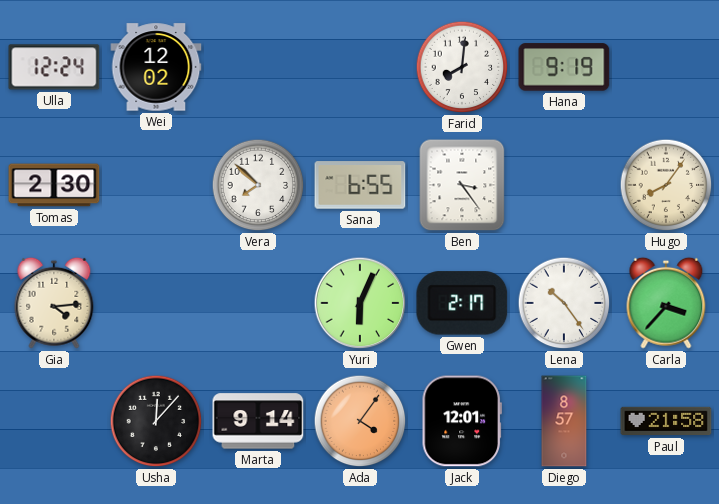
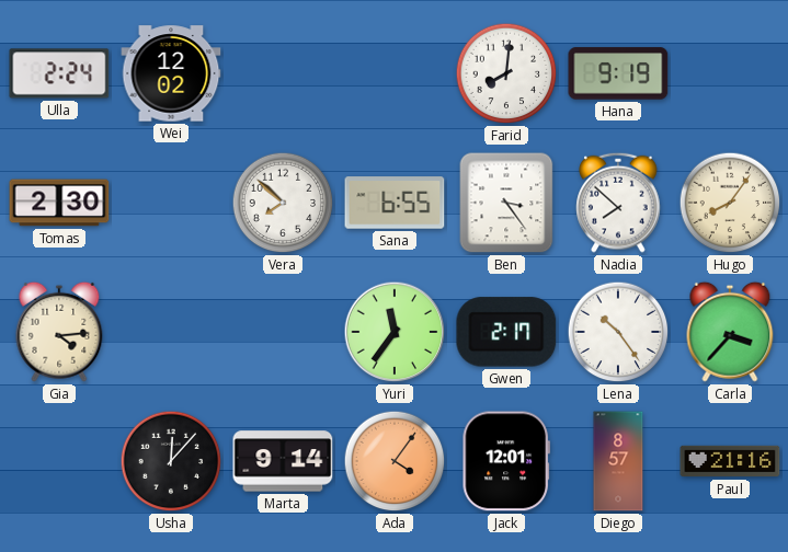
Ulla: 12:24 -> 2:24
Nadia: none -> 7:52
Yuri: 6:04 -> 11:36
Paul: 21:58 -> 21:16
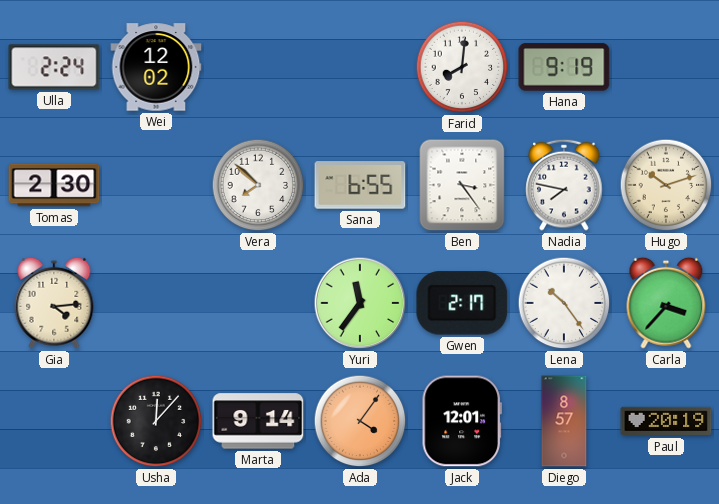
Nadia: 7:52 -> 7:47
Hugo: 8:06 -> 10:12
Paul: 21:16 -> 20:19
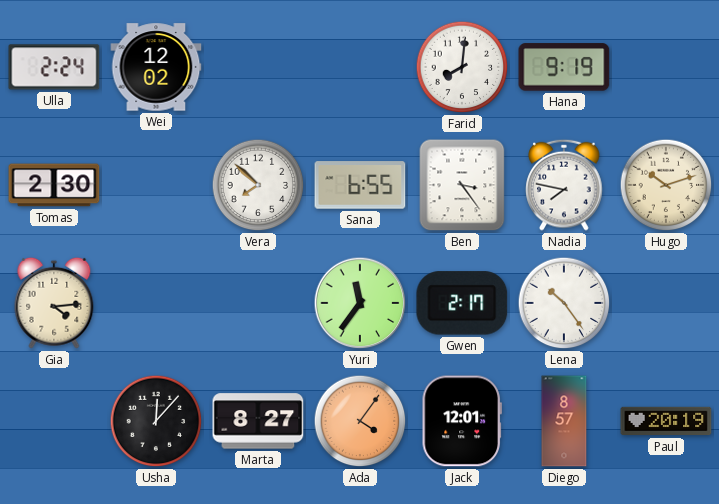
Carla: 3:37 -> none
Marta: 9:14 -> 8:27
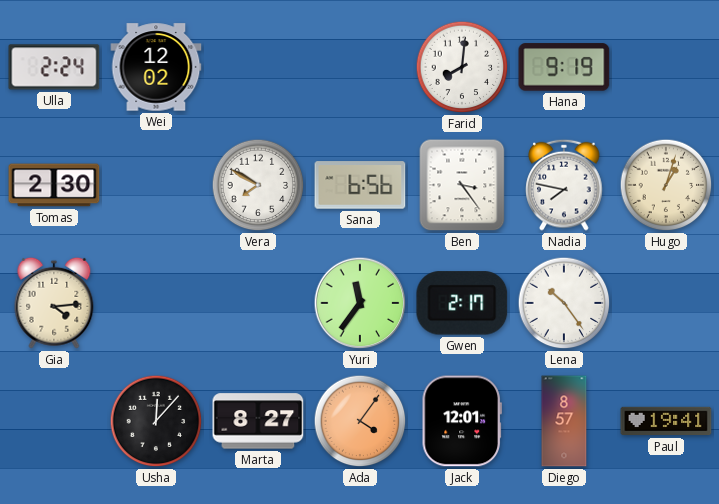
Vera: 7:52 -> 7:50
Sana: 6:55 -> 6:56
Hugo: 10:12 -> 1:03
Paul: 20:19 -> 19:41
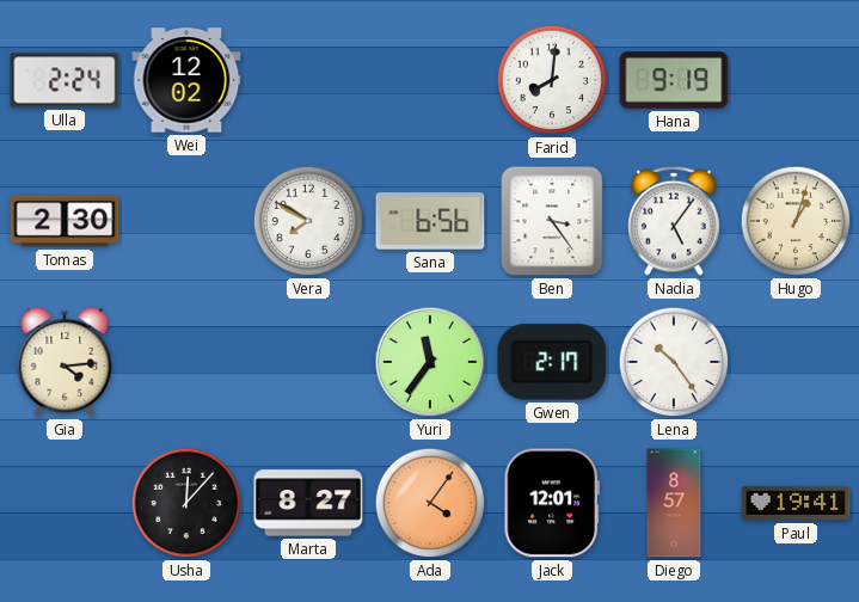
Nadia: 7:47 -> 5:06
